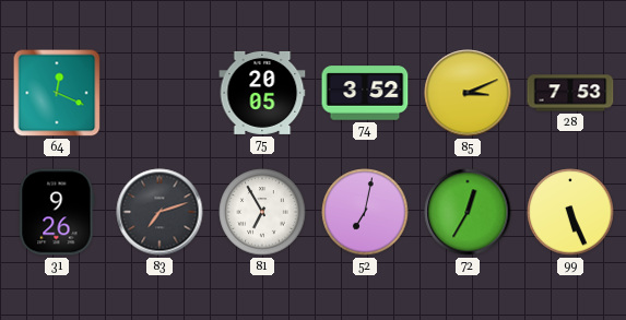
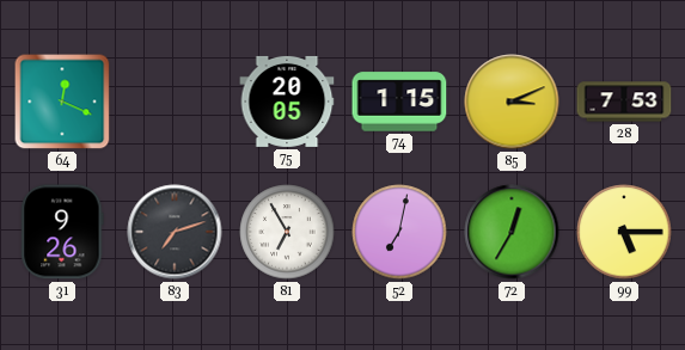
74: 3:52 -> 1:15
99: 5:26 -> 5:15
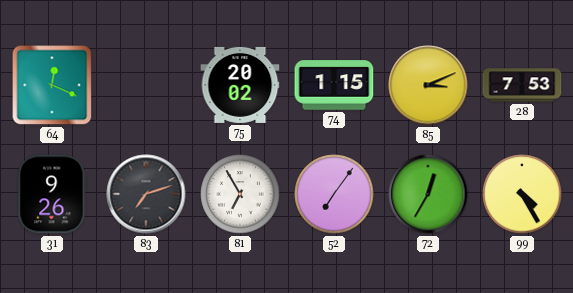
75: 20:05 -> 20:02
52: 7:02 -> 7:06
99: 5:15 -> 4:25
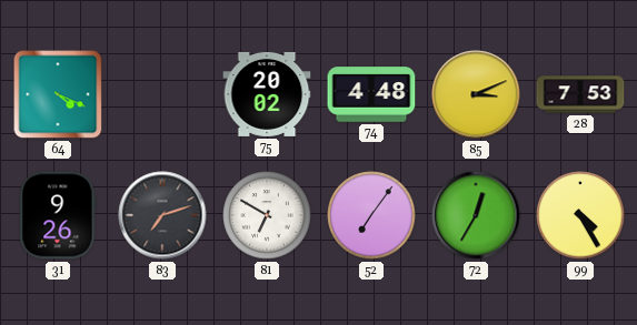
64: 12:19 -> 4:19
74: 1:15 -> 4:48
81: 6:55 -> 6:50
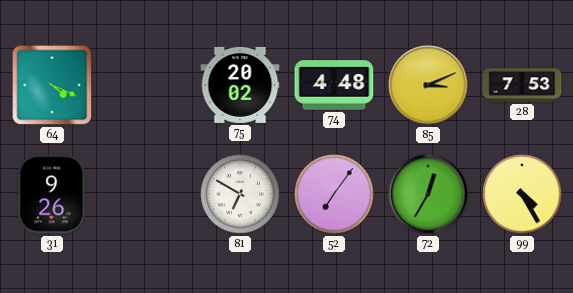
83: 7:12 -> none
